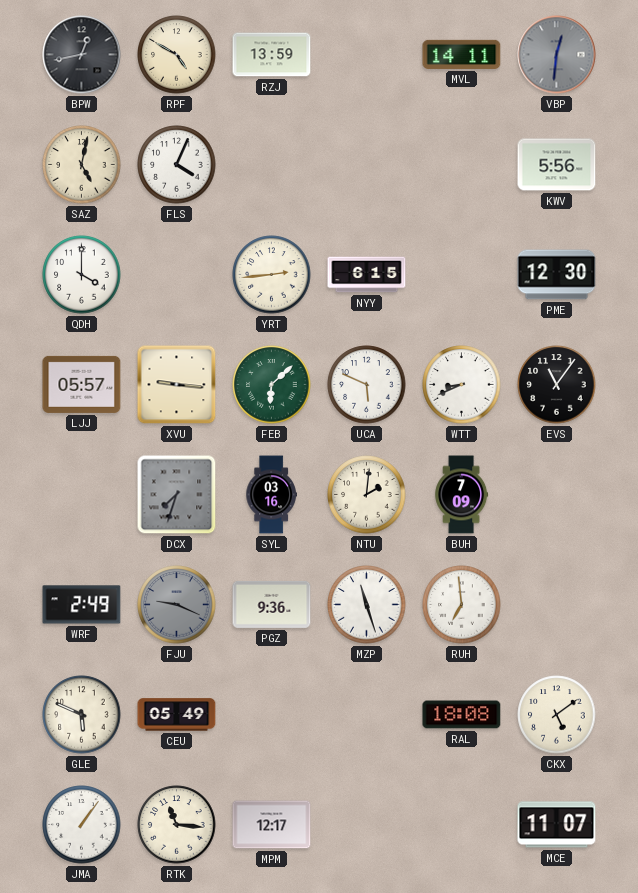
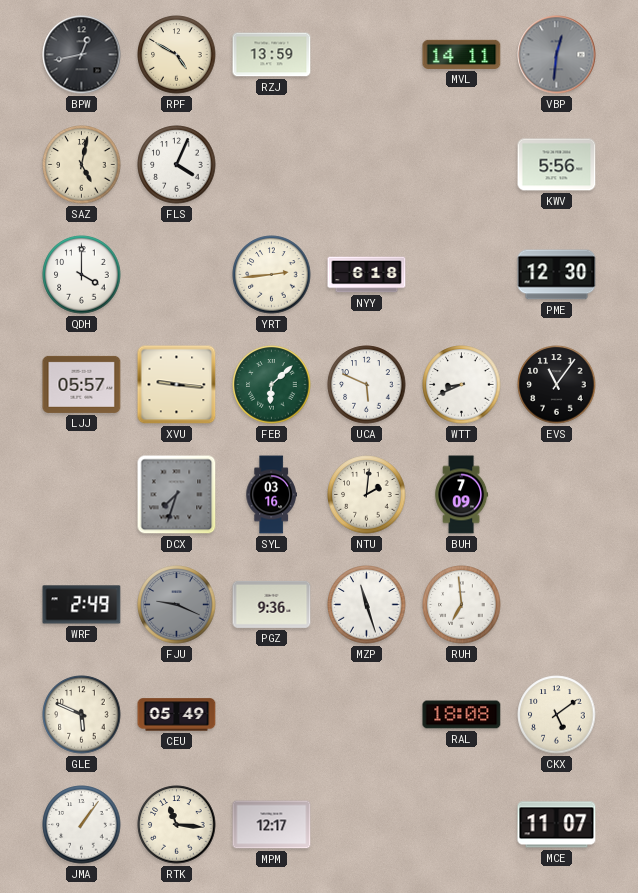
NYY: 6:15 -> 6:18
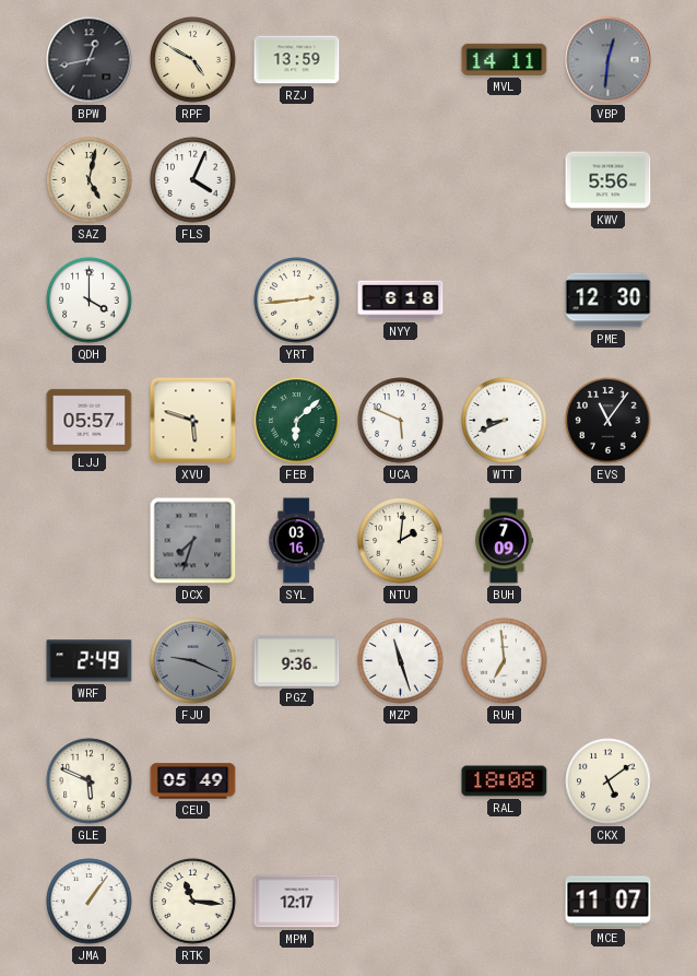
XVU: 9:16 -> 5:48
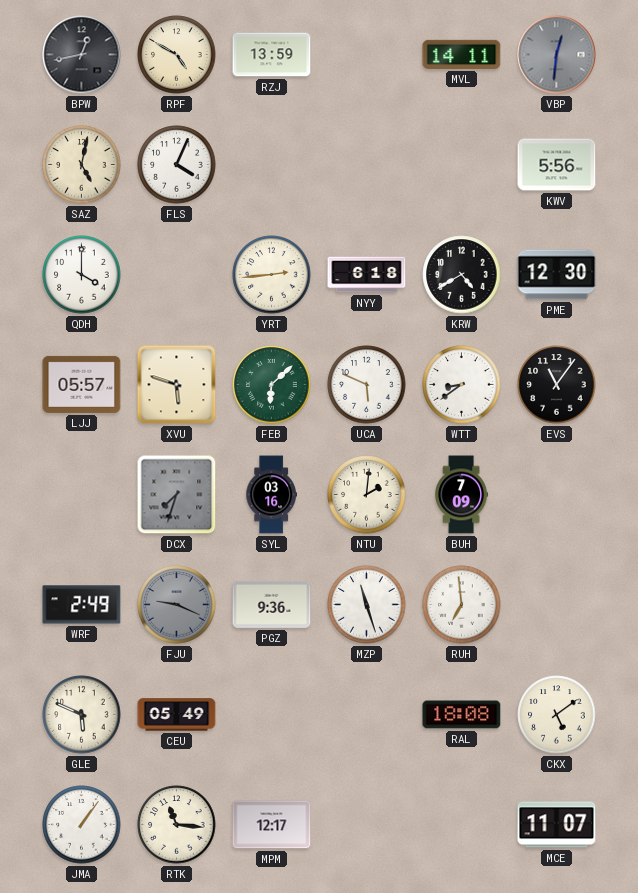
KRW: none -> 4:40
WTT: 8:41 -> 8:39
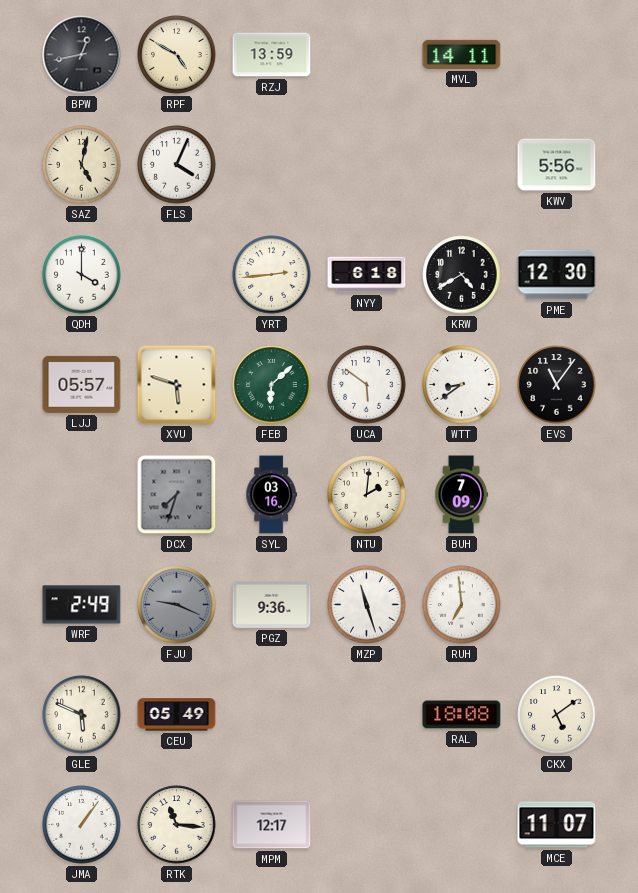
VBP: 12:31 -> none
UCA: 5:49 -> 5:51
